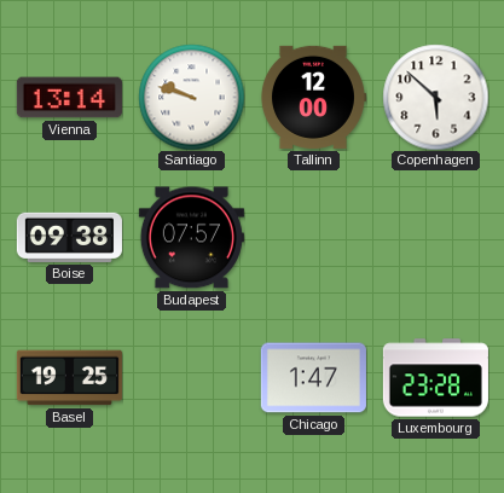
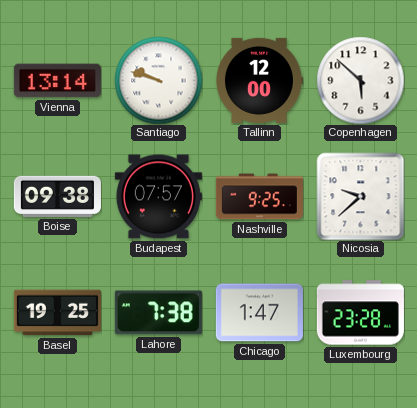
Nashville: none -> 9:25
Nicosia: none -> 9:38
Lahore: none -> 7:38
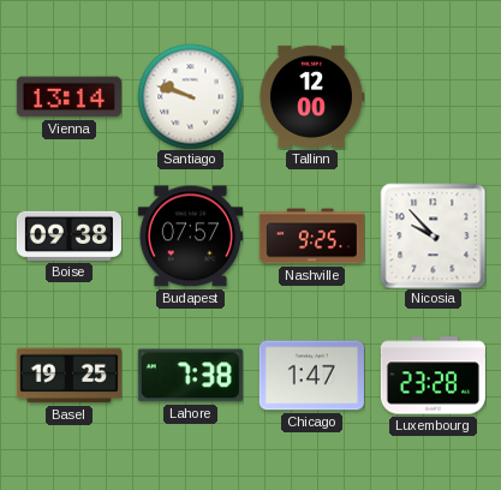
Copenhagen: 5:52 -> none
Nicosia: 9:38 -> 9:53
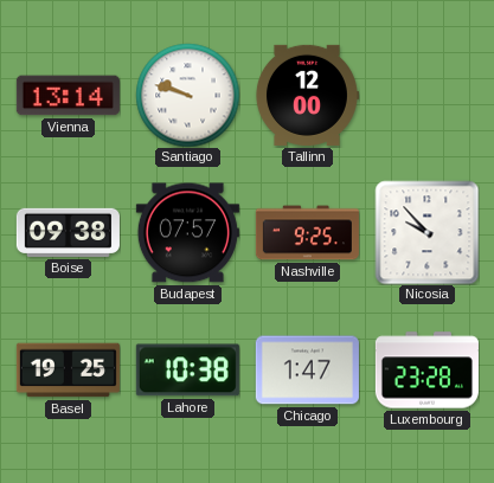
Lahore: 7:38 -> 10:38
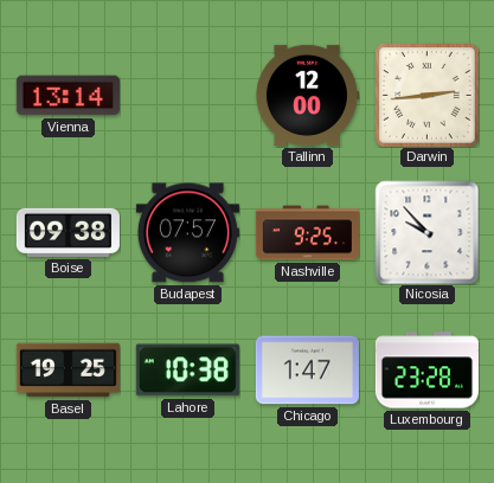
Santiago: 9:48 -> none
Darwin: none -> 2:44
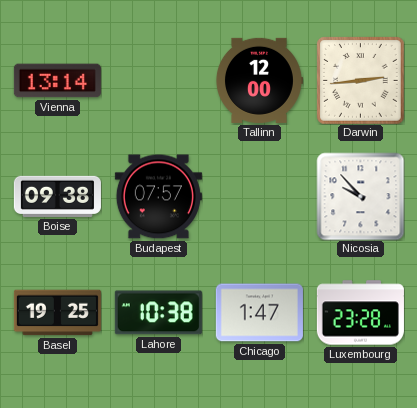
Nashville: 9:25 -> none
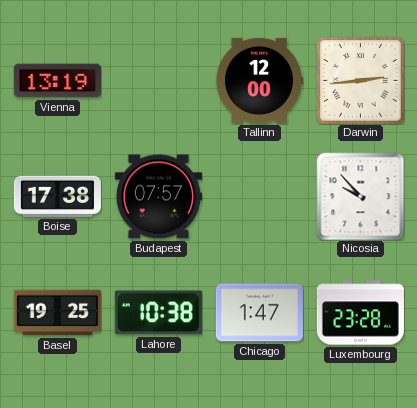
Vienna: 13:14 -> 13:19
Boise: 09:38 -> 17:38
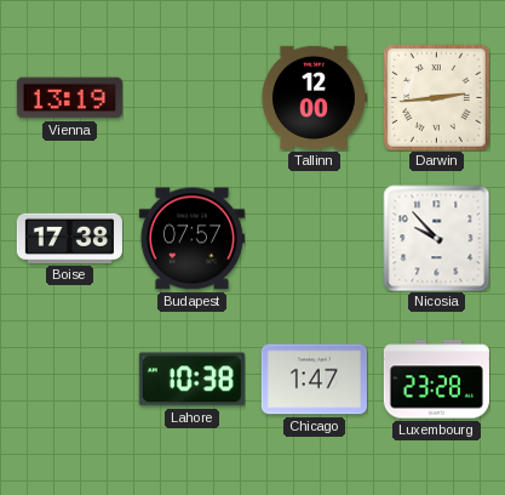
Basel: 19:25 -> none
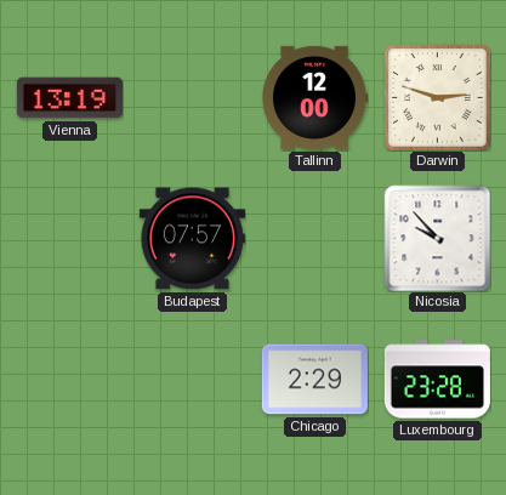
Darwin: 2:44 -> 2:48
Boise: 17:38 -> none
Lahore: 10:38 -> none
Chicago: 1:47 -> 2:29
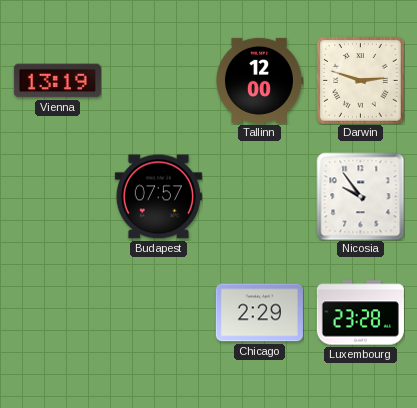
Nicosia: 9:53 -> 9:54
